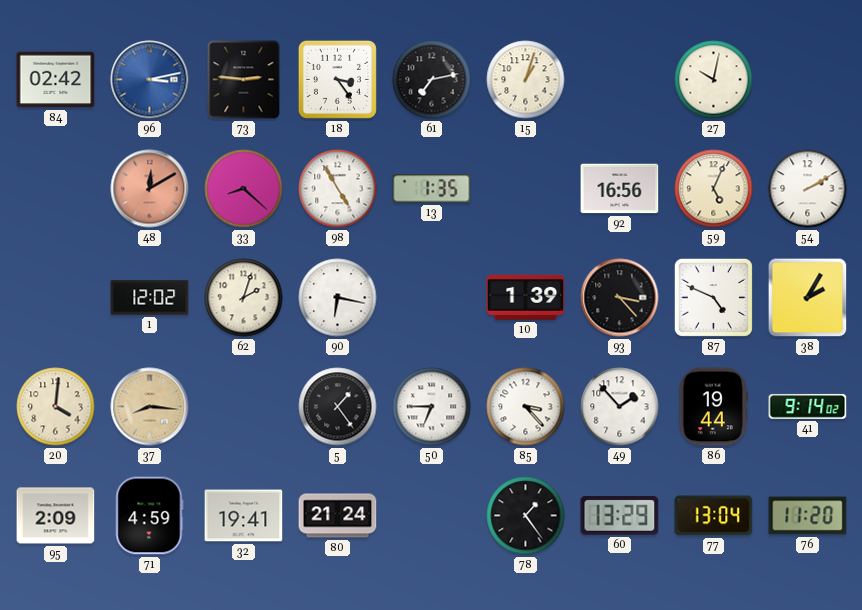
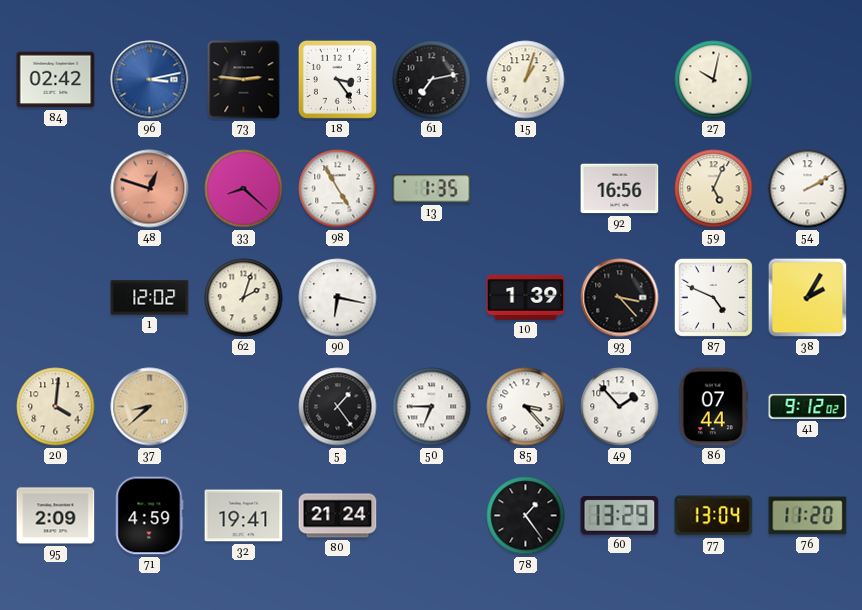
48: 12:10 -> 12:48
37: 8:16 -> 8:38
86: 19:44 -> 07:44
41: 9:14 -> 9:12
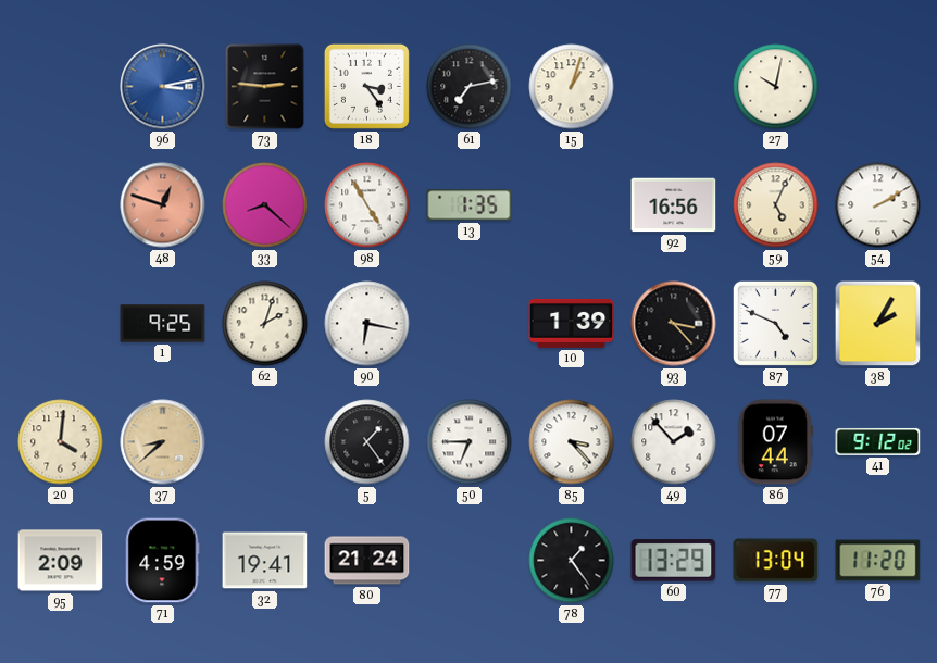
84: 02:42 -> none
1: 12:02 -> 9:25
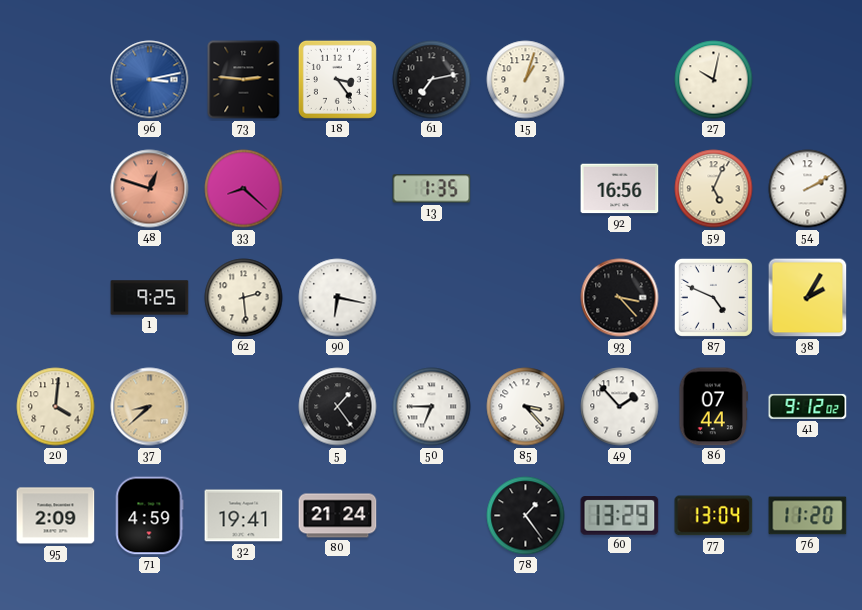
98: 4:55 -> none
62: 2:03 -> 2:29
10: 1:39 -> none
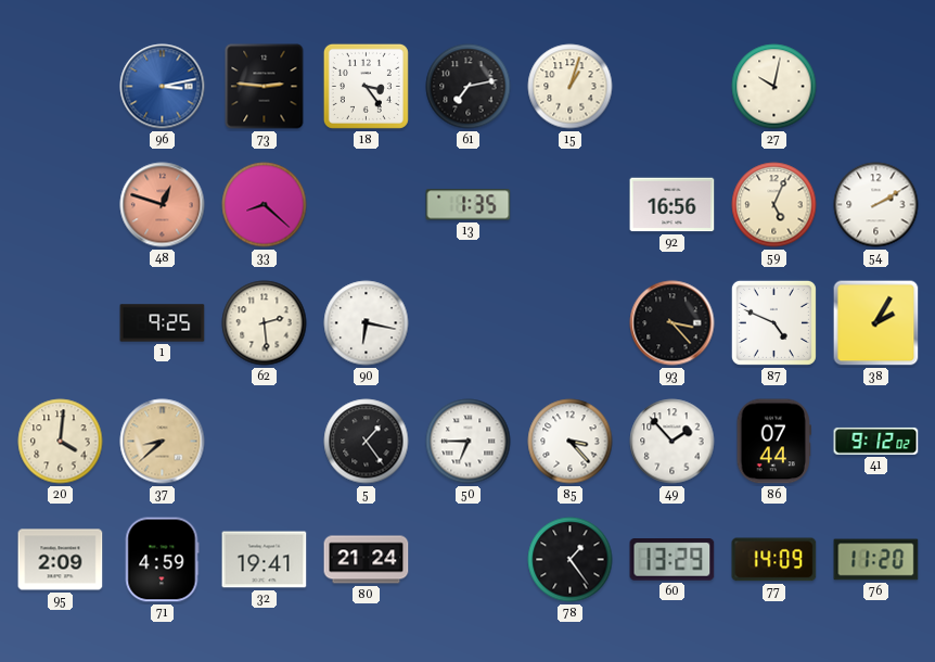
77: 13:04 -> 14:09
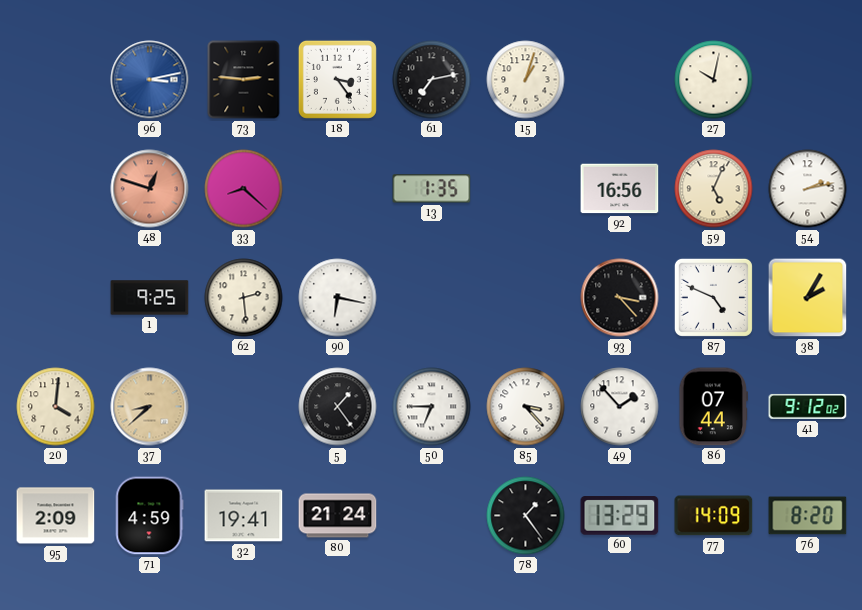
54: 2:10 -> 2:13
76: 11:20 -> 8:20
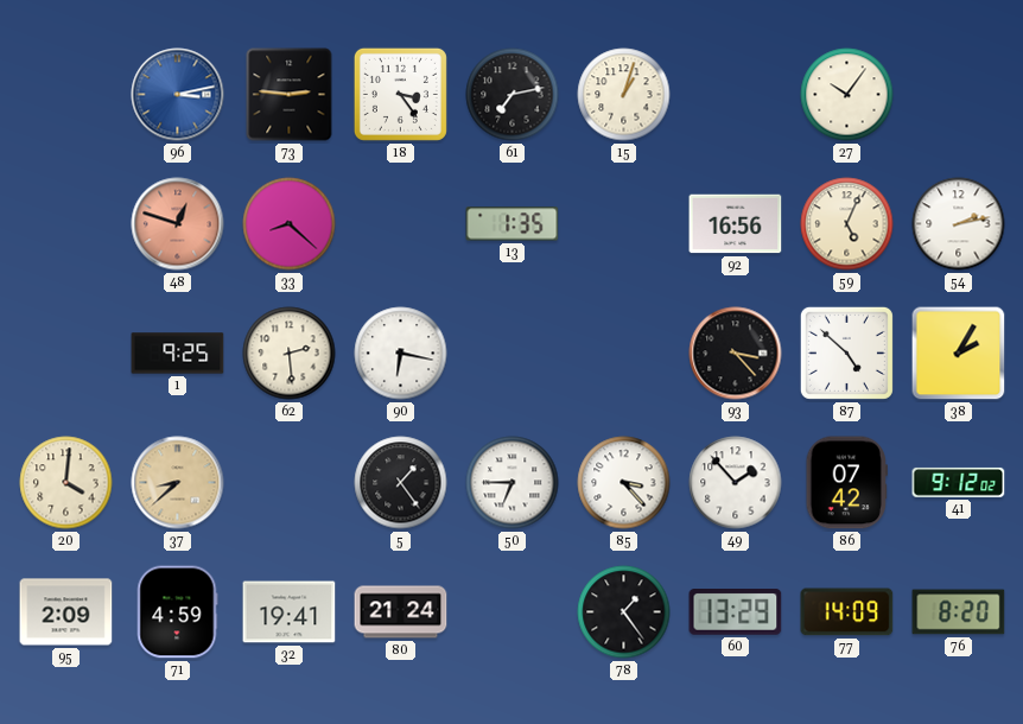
27: 10:02 -> 10:06
87: 4:49 -> 4:52
86: 07:44 -> 07:42
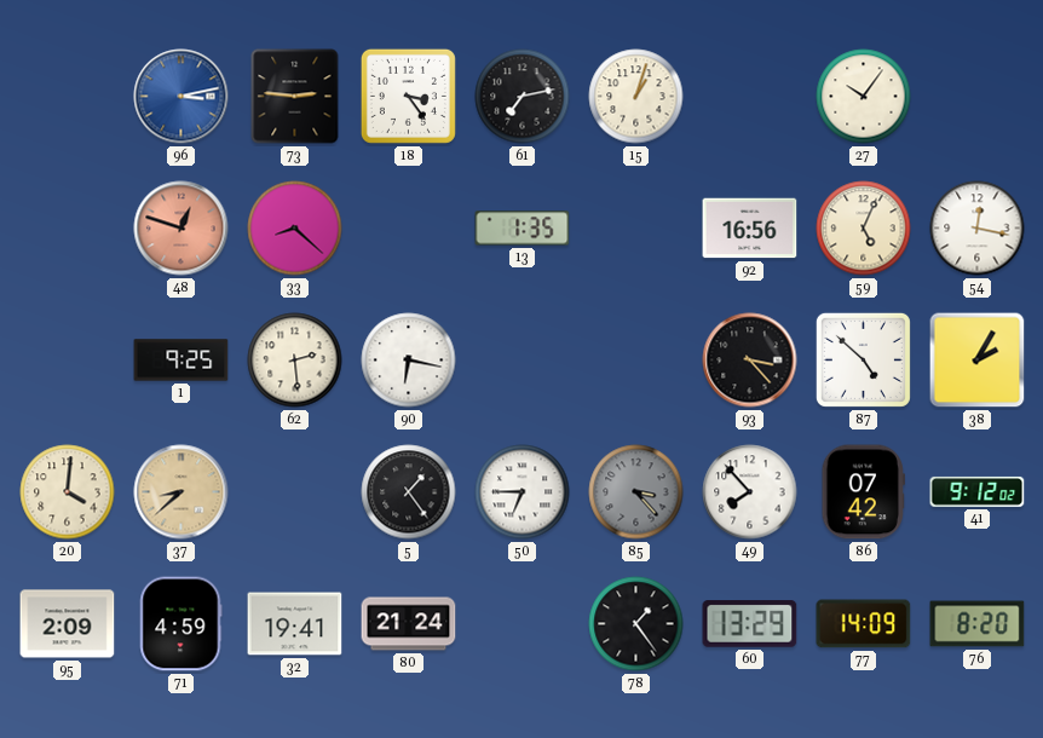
54: 2:13 -> 12:17
85 dial: white -> grey
49: 1:53 -> 7:53
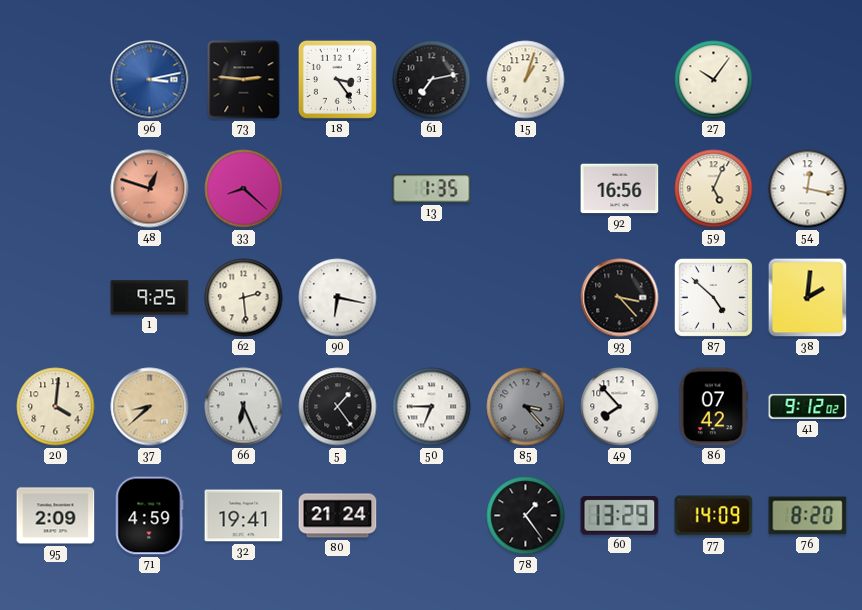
38: 2:05 -> 2:01
66: none -> 6:26
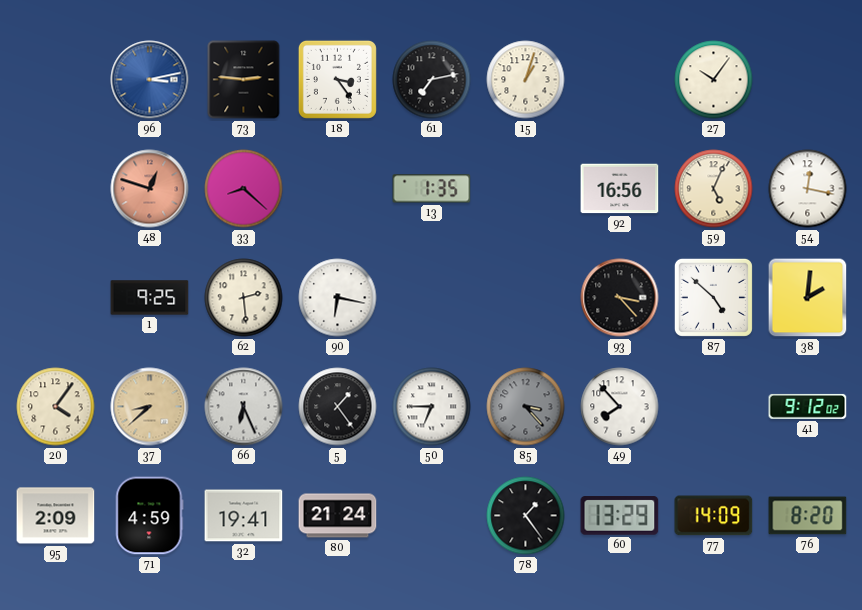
20: 4:01 -> 4:06
86: 07:42 -> none
